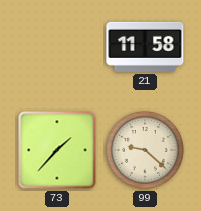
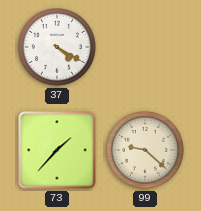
37: none -> 4:20
21: 11:58 -> none
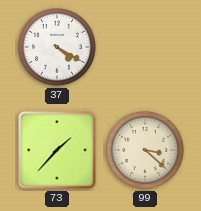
99: 9:22 -> 3:22
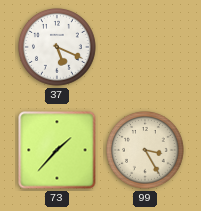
37: 4:20 -> 5:19
99: 3:22 -> 3:25
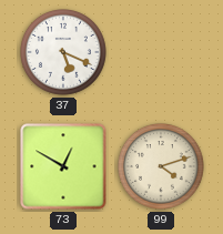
73: 1:37 -> 12:50
99: 3:25 -> 4:12
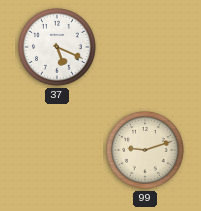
73: 12:50 -> none
99: 4:12 -> 9:12
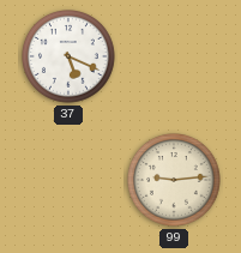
99: 9:12 -> 9:14
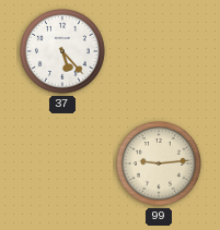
37: 5:19 -> 5:23
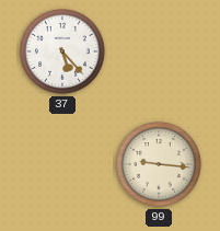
99: 9:14 -> 9:16
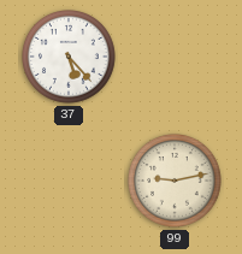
99: 9:16 -> 9:13
